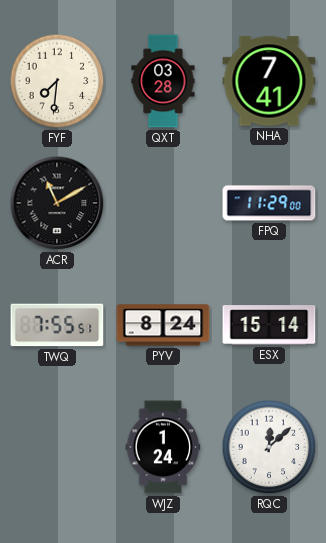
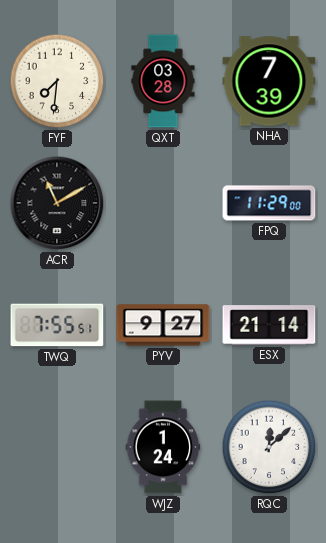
NHA: 7:41 -> 7:39
PYV: 8:24 -> 9:27
ESX: 15:14 -> 21:14
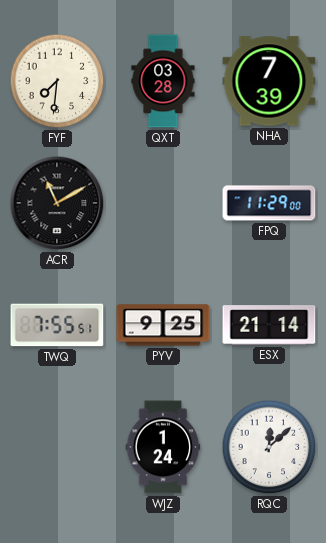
PYV: 9:27 -> 9:25
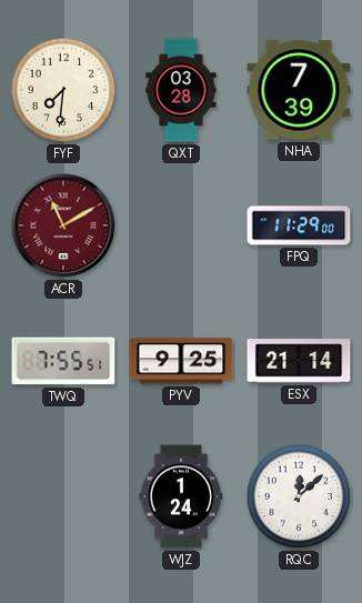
ACR dial: black -> burgundy
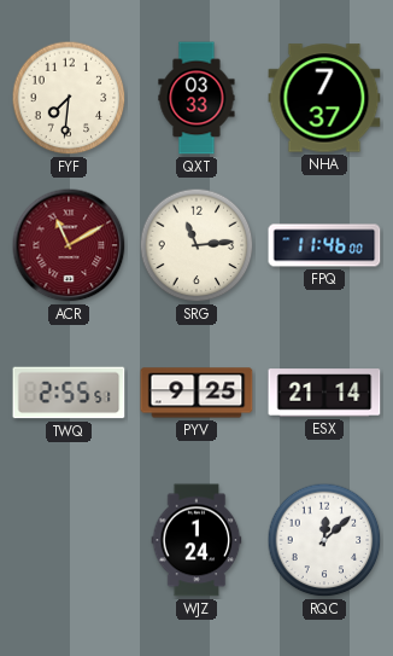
QXT: 03:28 -> 03:33
NHA: 7:39 -> 7:37
SRG: none -> 11:14
FPQ: 11:29 -> 11:46
TWQ: 7:55 -> 2:55
